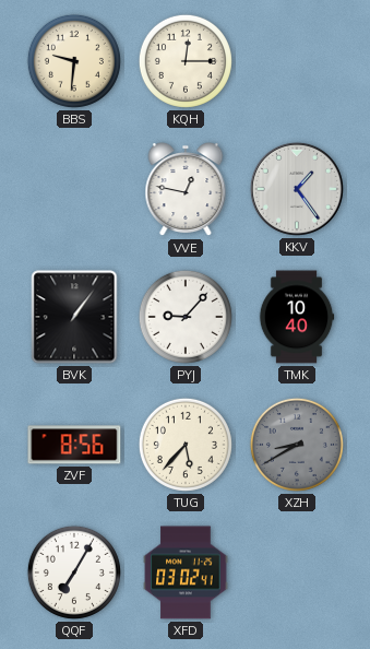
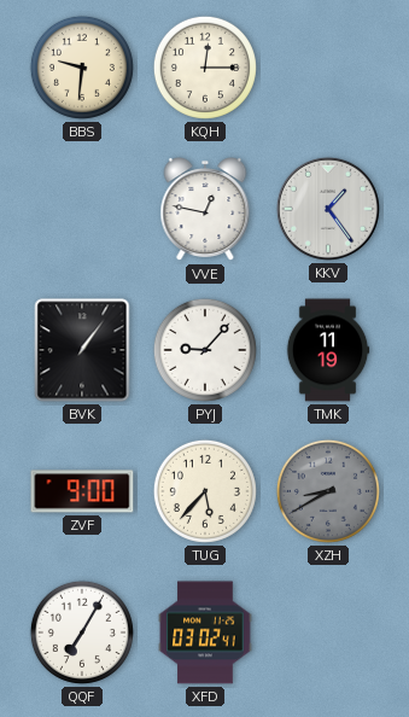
TMK: 10:40 -> 11:19
ZVF: 8:56 -> 9:00
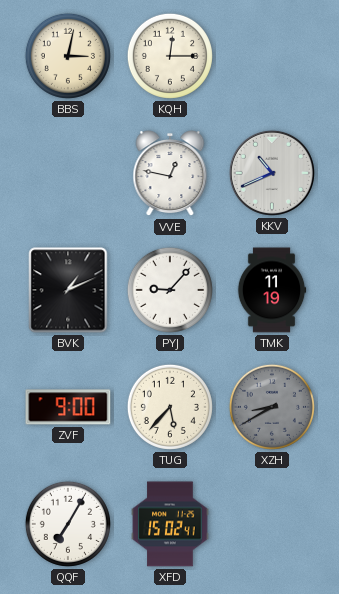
BBS: 9:31 -> 3:02
KKV: 1:24 -> 10:41
BVK: 1:06 -> 1:11
XFD: 03:02 -> 15:02
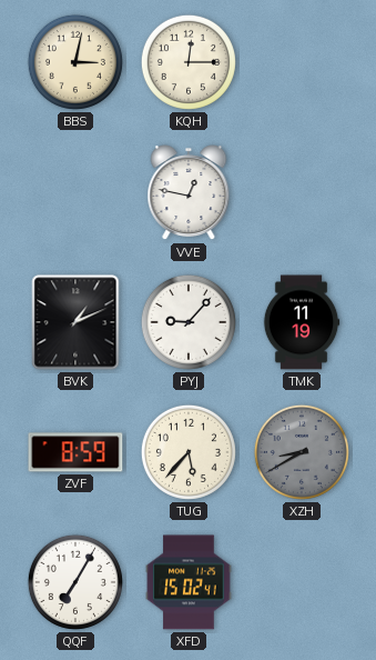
KKV: 10:41 -> none
ZVF: 9:00 -> 8:59
